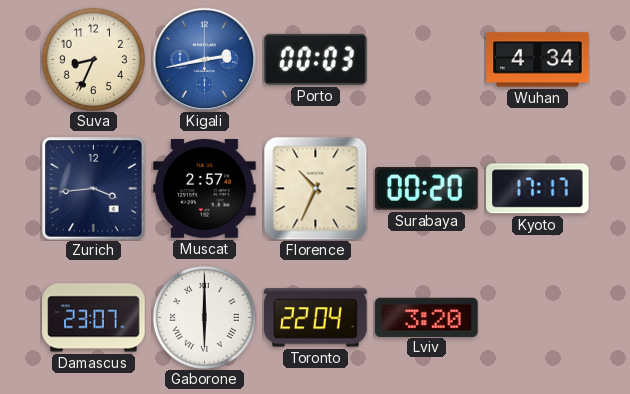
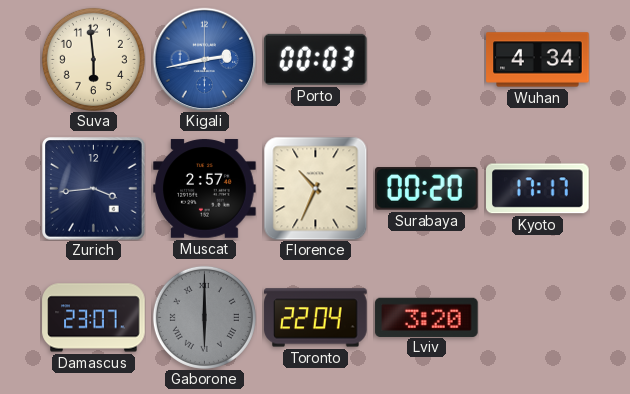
Suva: 8:34 -> 5:59
Gaborone dial: white -> grey
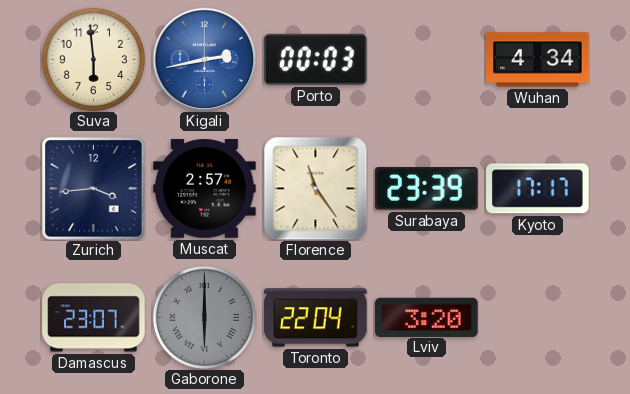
Florence: 10:34 -> 11:24
Surabaya: 00:20 -> 23:39
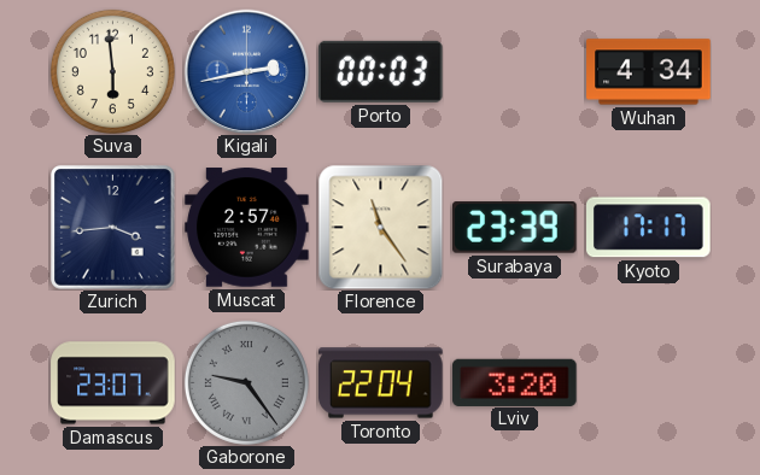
Gaborone: 6:00 -> 9:24
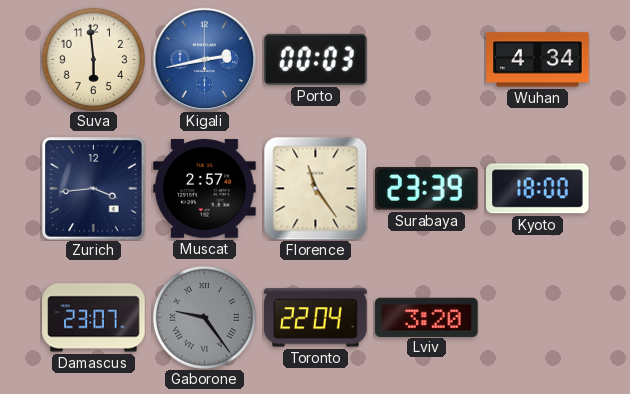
Kyoto: 17:17 -> 18:00
